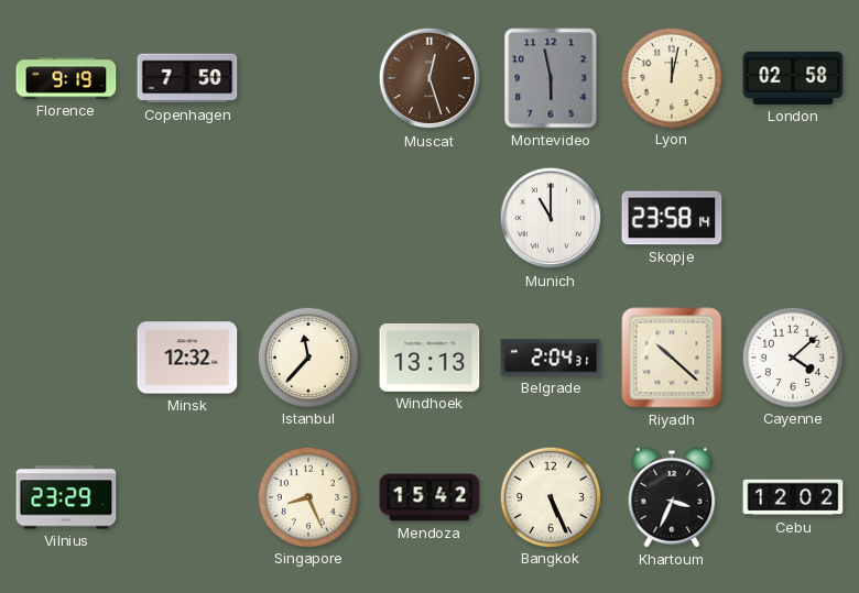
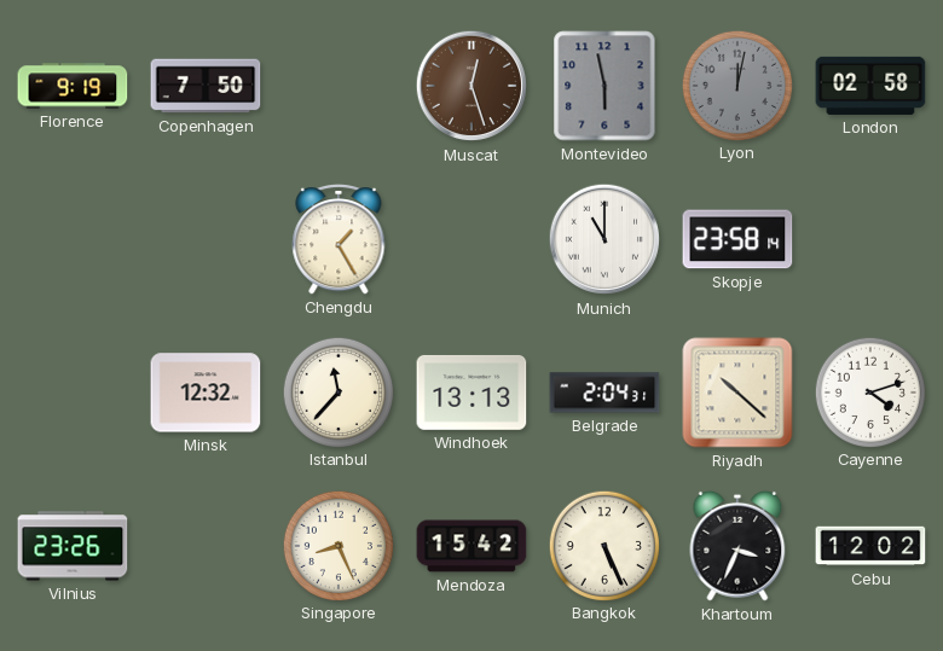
Lyon dial: cream -> grey
Chengdu: none -> 1:25
Cayenne: 4:08 -> 4:12
Vilnius: 23:29 -> 23:26
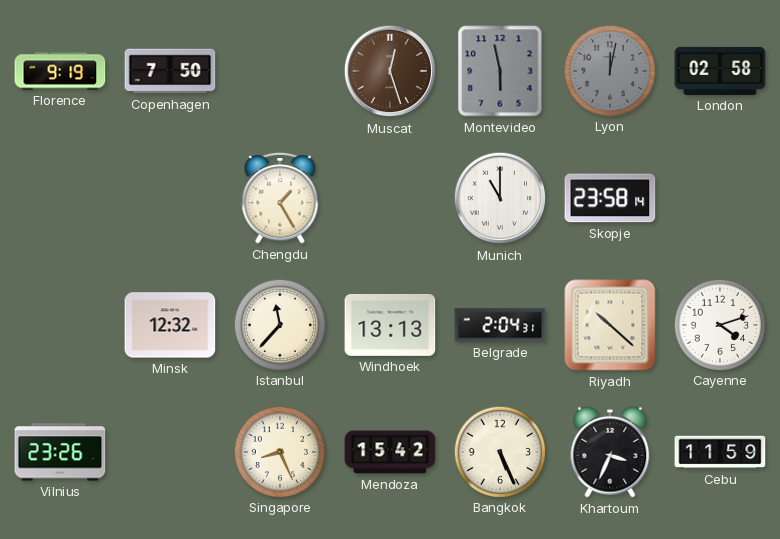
Cebu: 12:02 -> 11:59
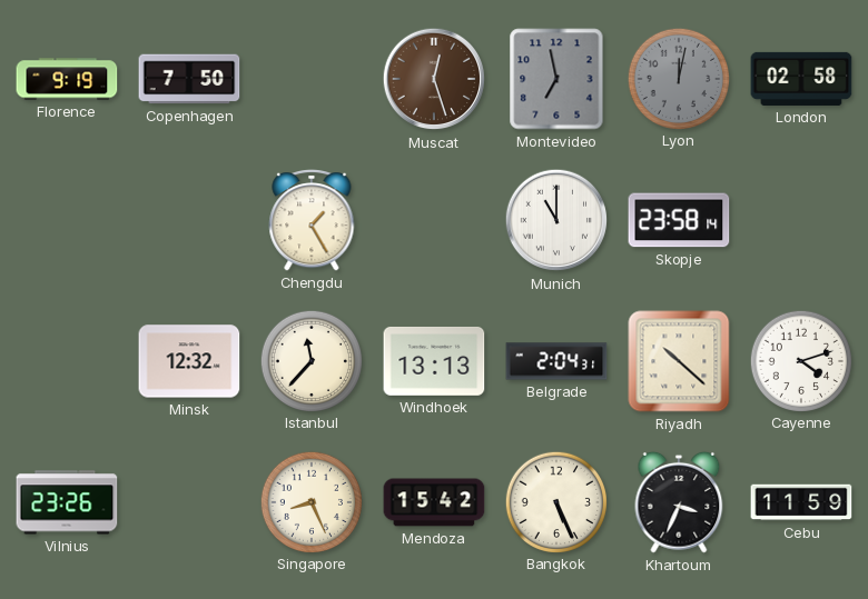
Montevideo: 5:58 -> 6:58
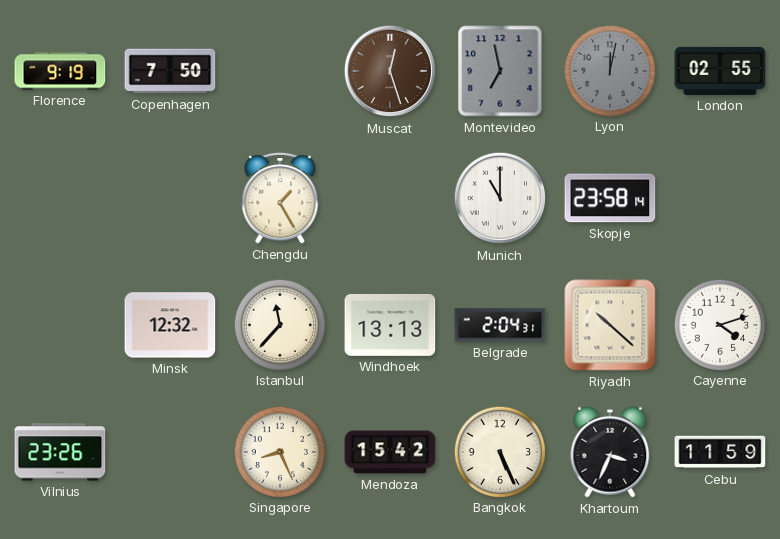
London: 02:58 -> 02:55
